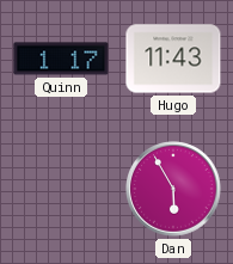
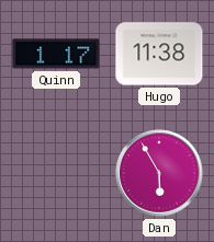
Hugo: 11:43 -> 11:38
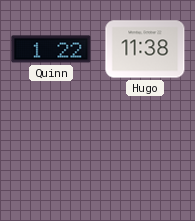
Quinn: 1:17 -> 1:22
Dan: 5:55 -> none
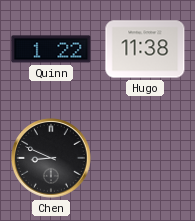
Chen: none -> 8:49
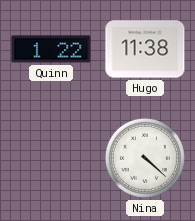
Chen: 8:49 -> none
Nina: none -> 4:22
